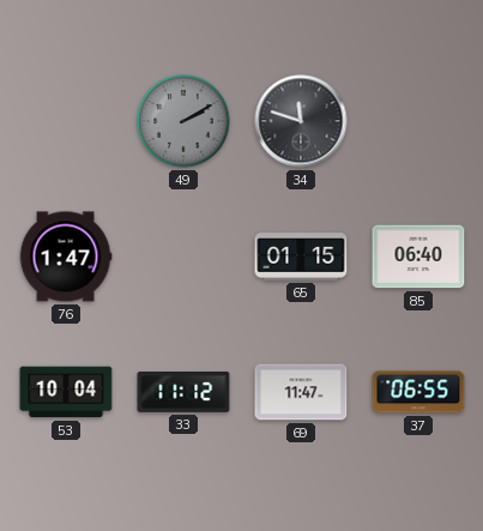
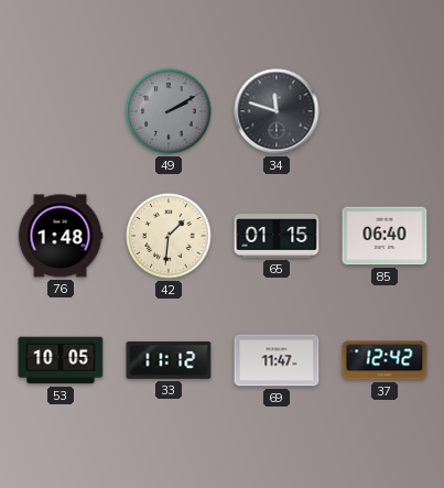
76: 1:47 -> 1:48
42: none -> 1:31
53: 10:04 -> 10:05
37: 06:55 -> 12:42
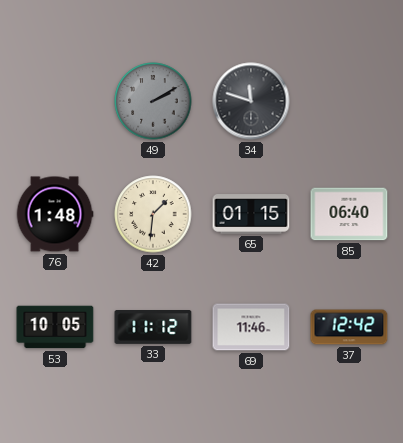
69: 11:47 -> 11:46
